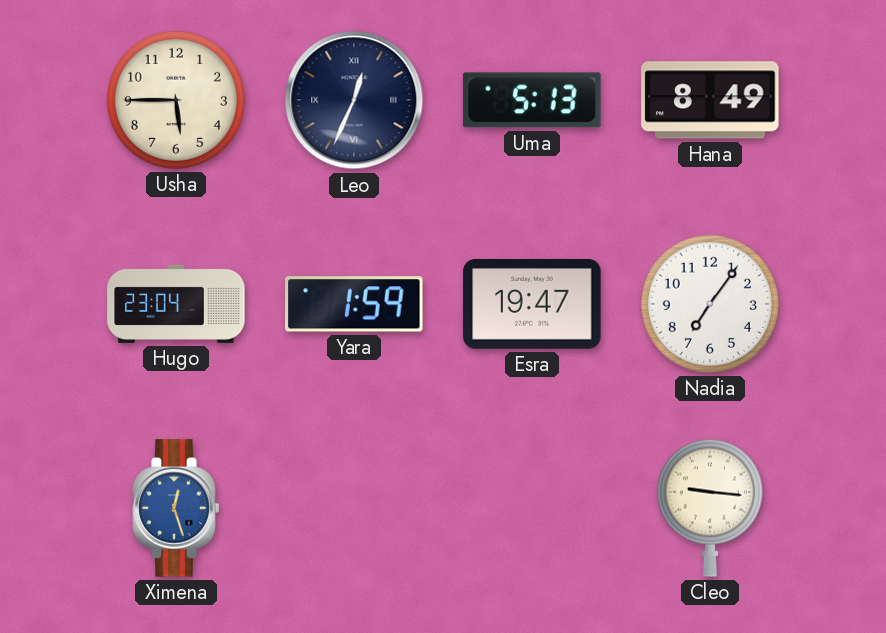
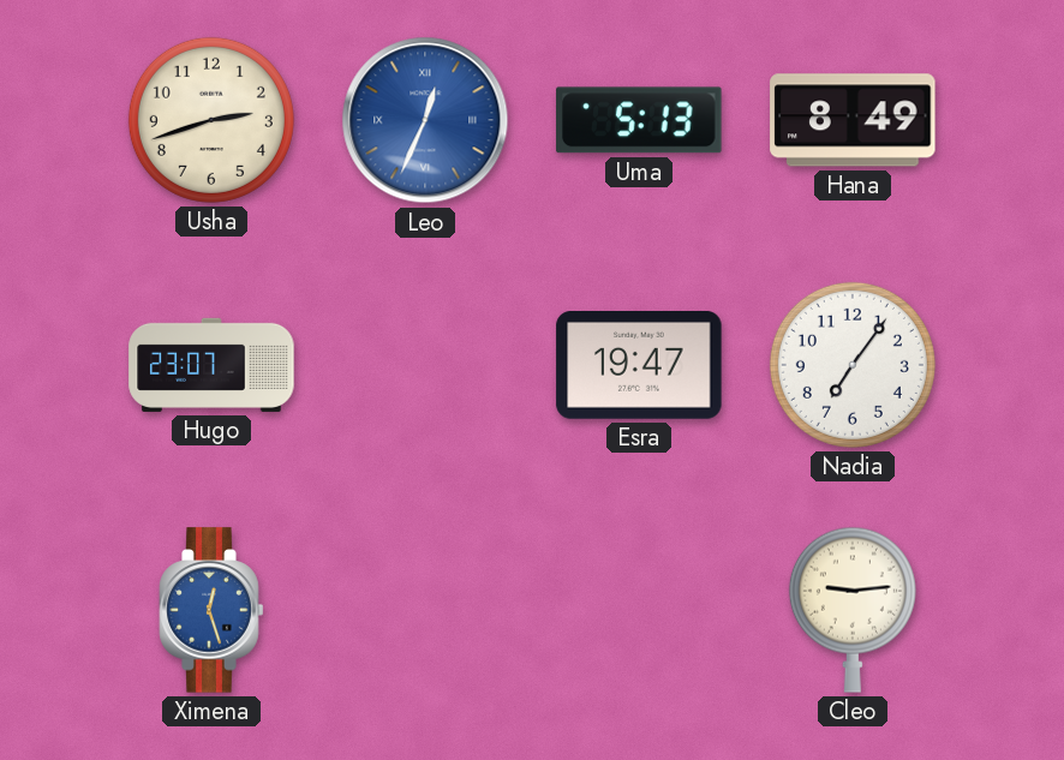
Usha: 5:45 -> 2:42
Leo dial: navy -> blue
Hugo: 23:04 -> 23:07
Yara: 1:59 -> none
Cleo: 9:16 -> 9:14
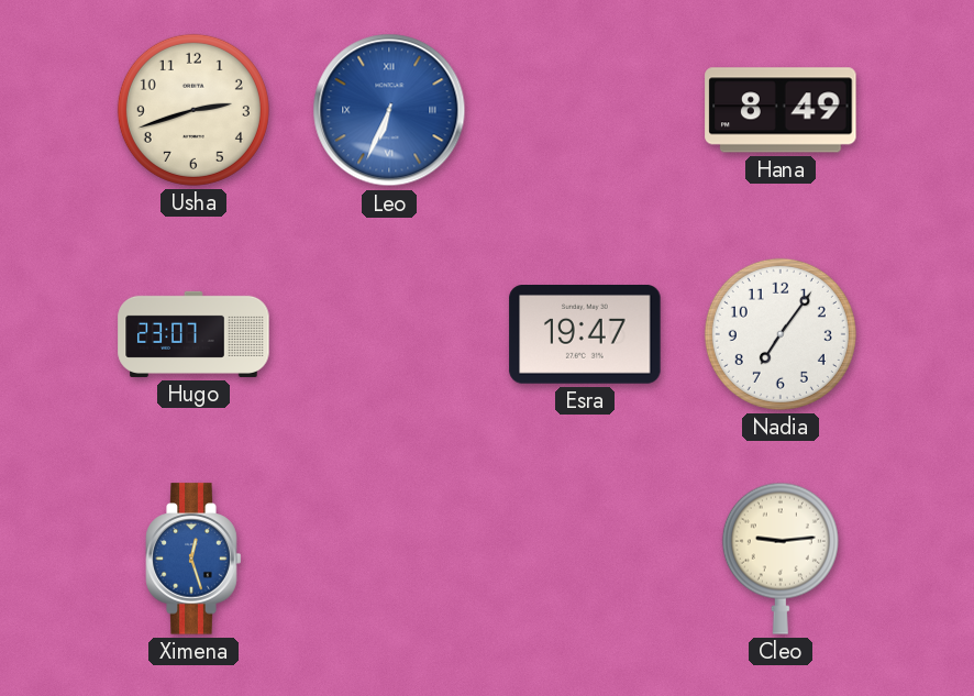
Leo: 12:34 -> 6:34
Uma: 5:13 -> none
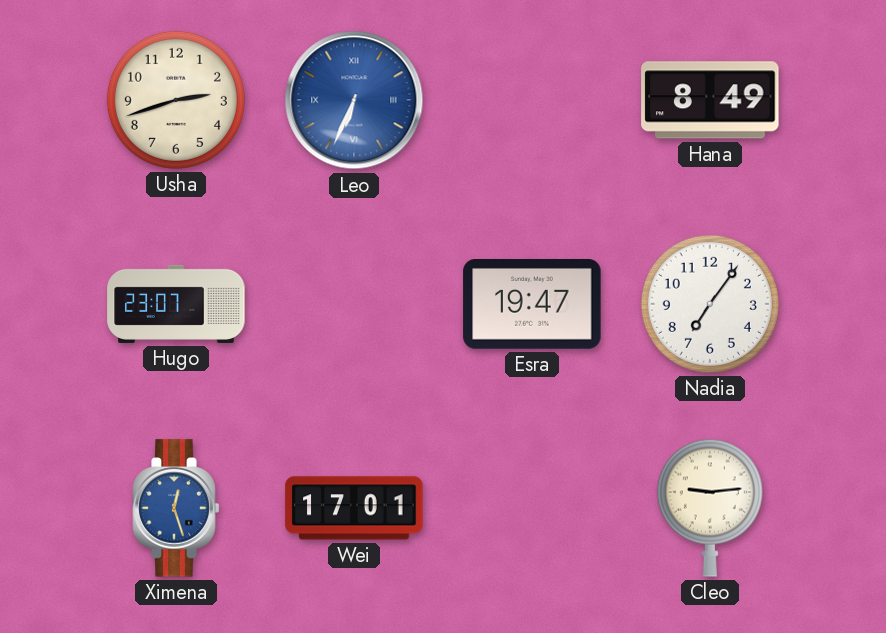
Wei: none -> 17:01
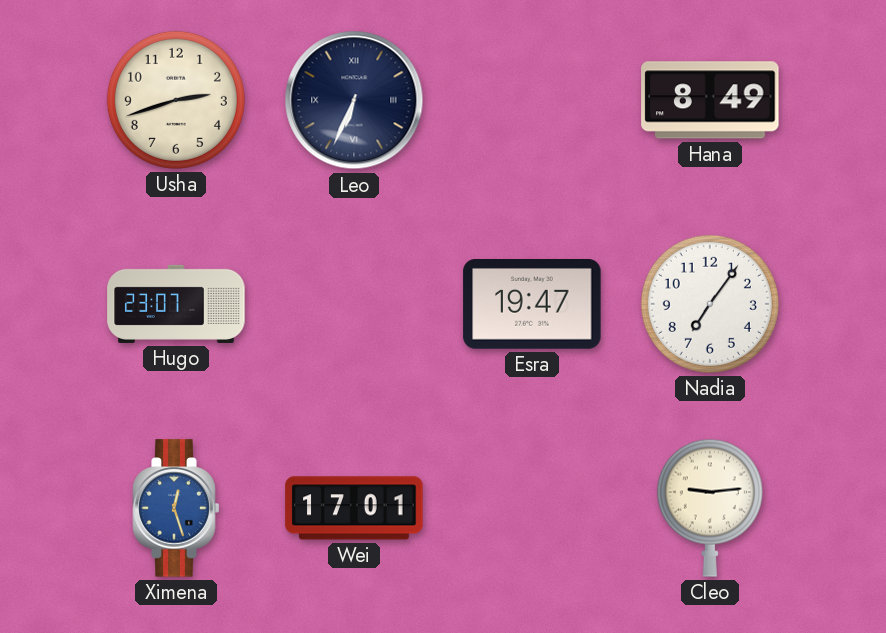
Leo dial: blue -> navy
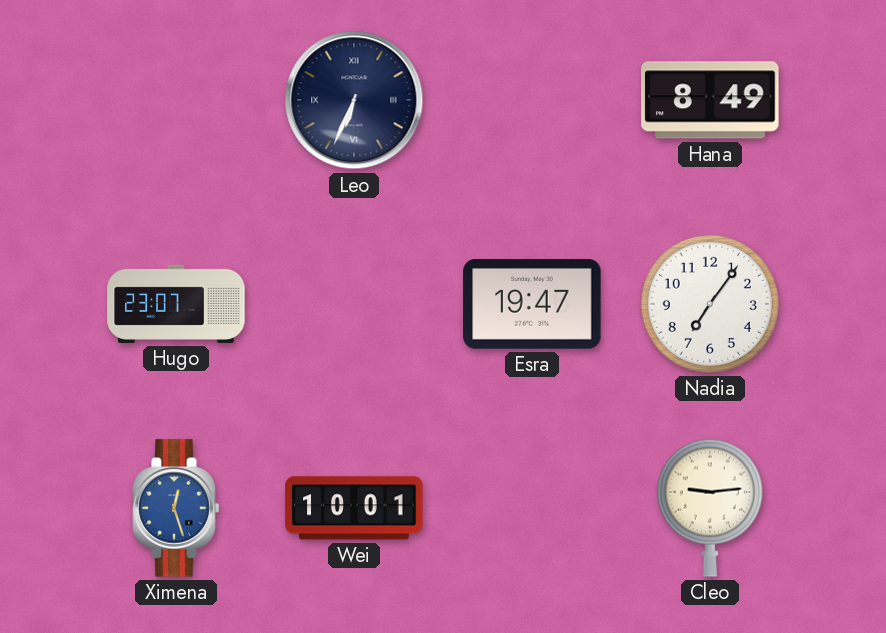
Usha: 2:42 -> none
Wei: 17:01 -> 10:01
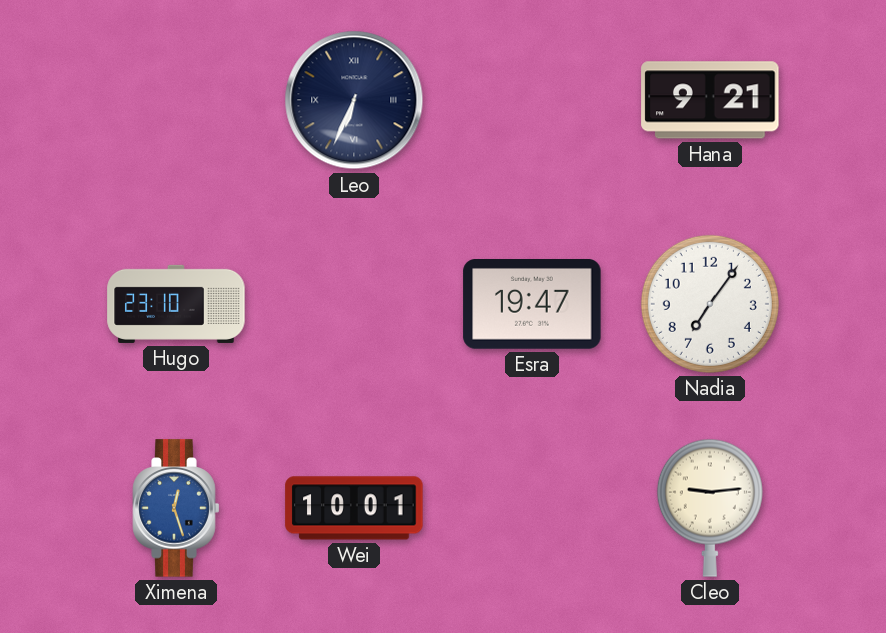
Hana: 8:49 -> 9:21
Hugo: 23:07 -> 23:10
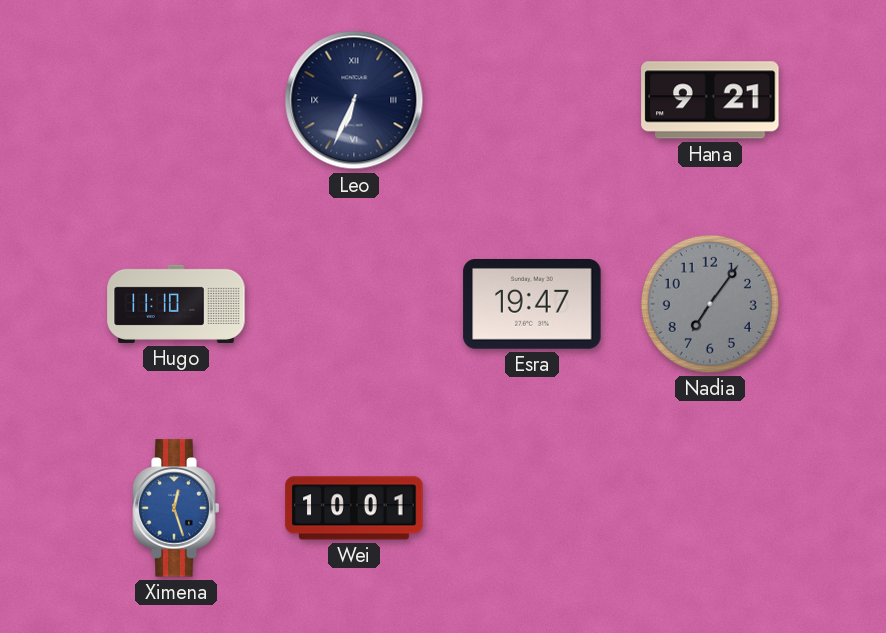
Hugo: 23:10 -> 11:10
Nadia dial: white -> grey
Cleo: 9:14 -> none
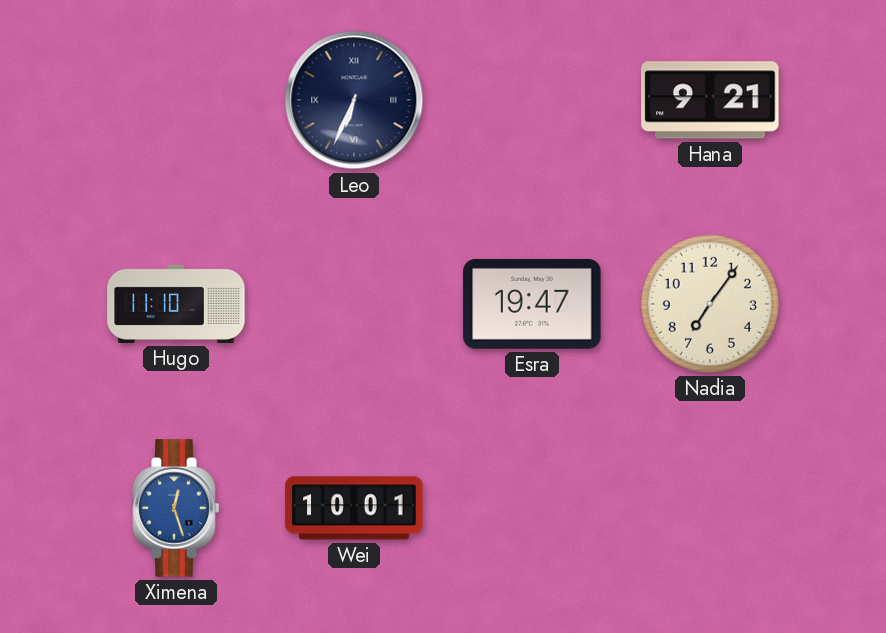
Nadia dial: grey -> cream
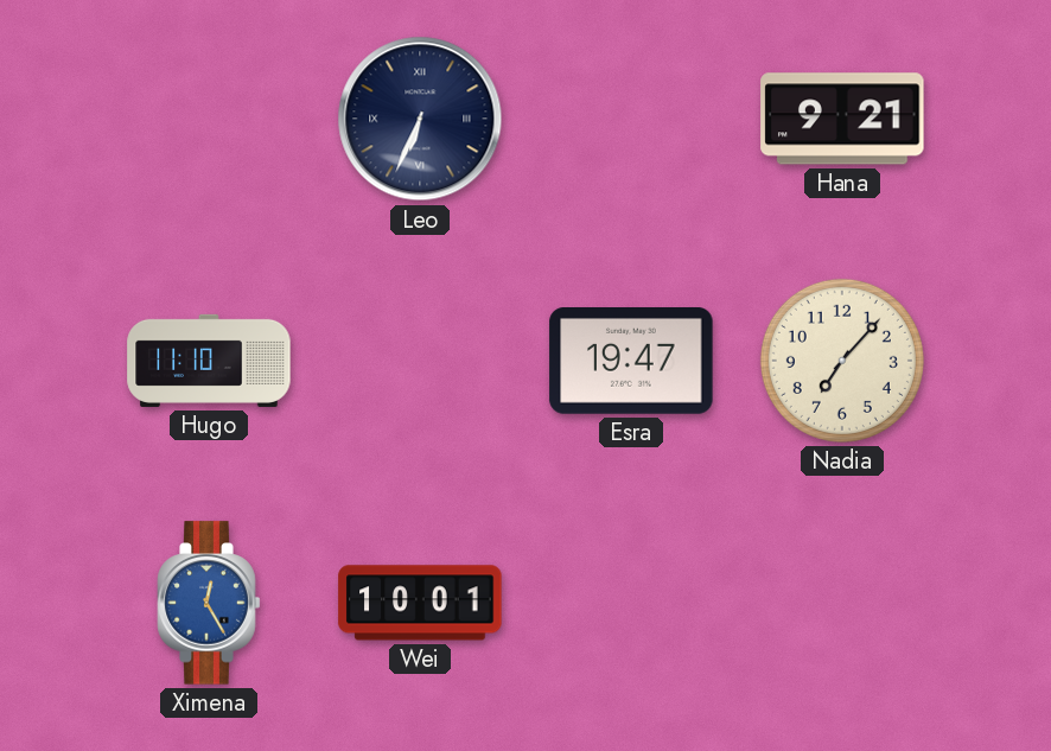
Nadia: 7:06 -> 7:07
Ximena: 12:27 -> 12:25
